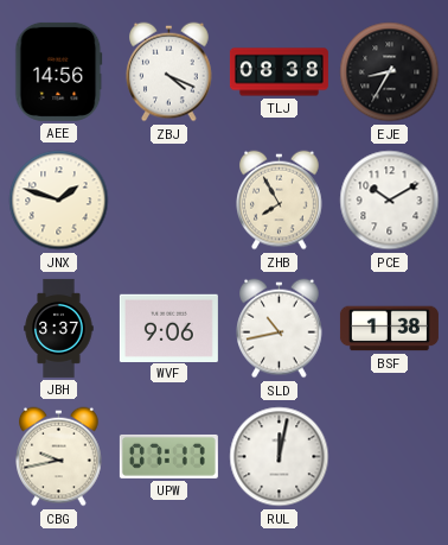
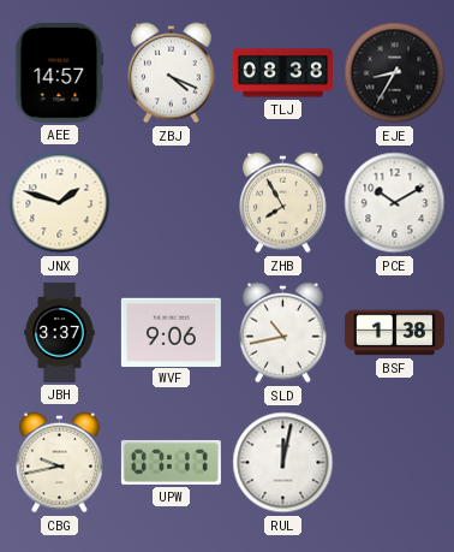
AEE: 14:56 -> 14:57
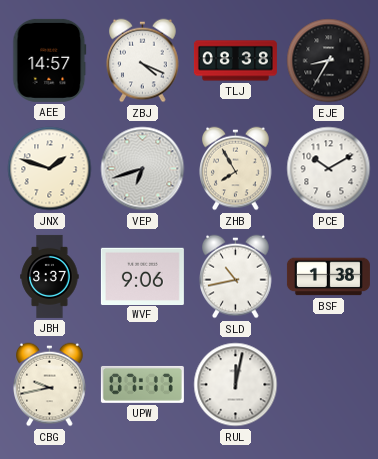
VEP: none -> 6:42
